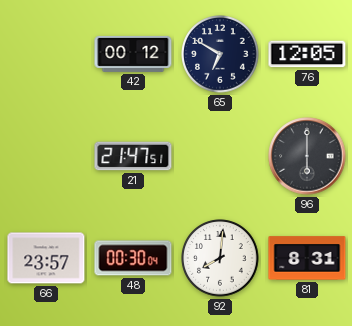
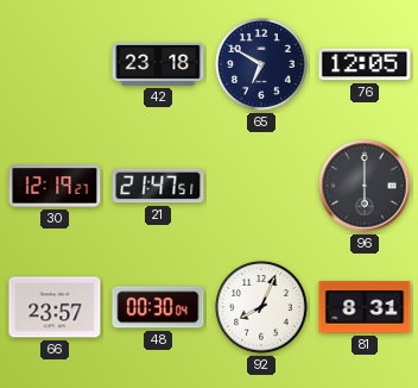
42: 00:12 -> 23:18
30: none -> 12:19
92: 8:01 -> 8:04
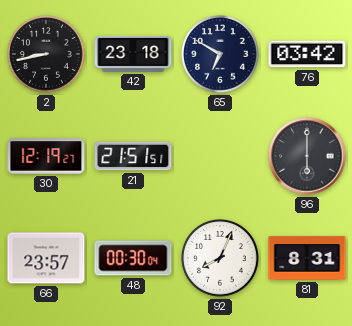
2: none -> 8:43
76: 12:05 -> 03:42
21: 21:47 -> 21:51
